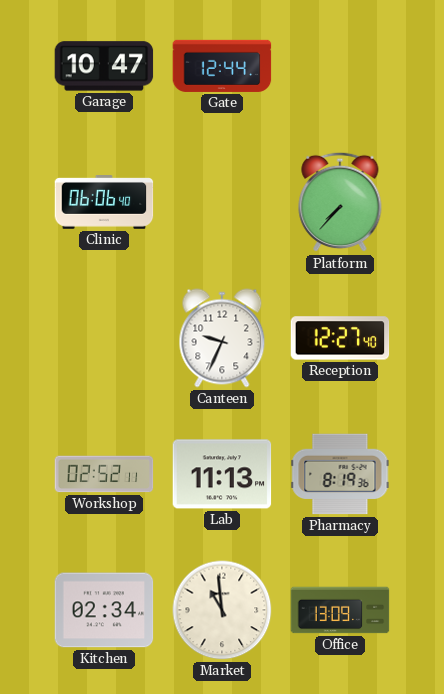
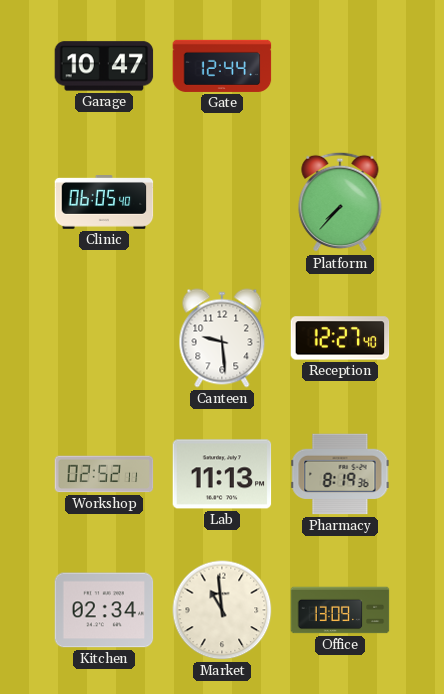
Clinic: 06:06 -> 06:05
Canteen: 9:34 -> 9:29
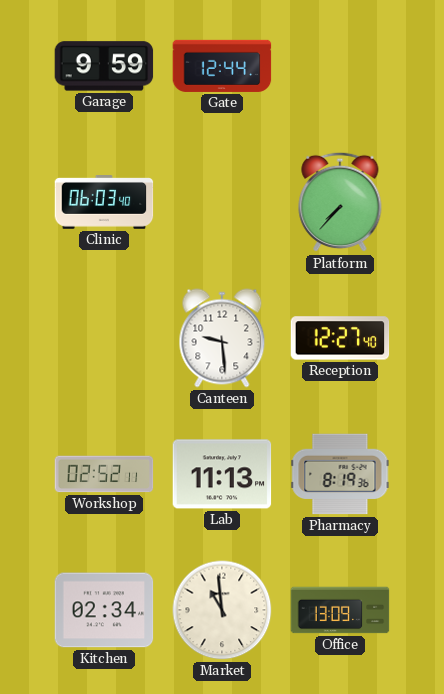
Garage: 10:47 -> 9:59
Clinic: 06:05 -> 06:03
